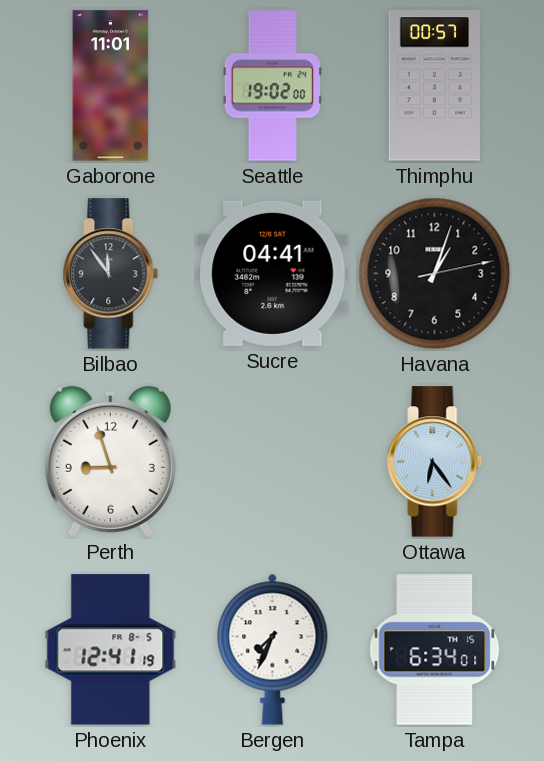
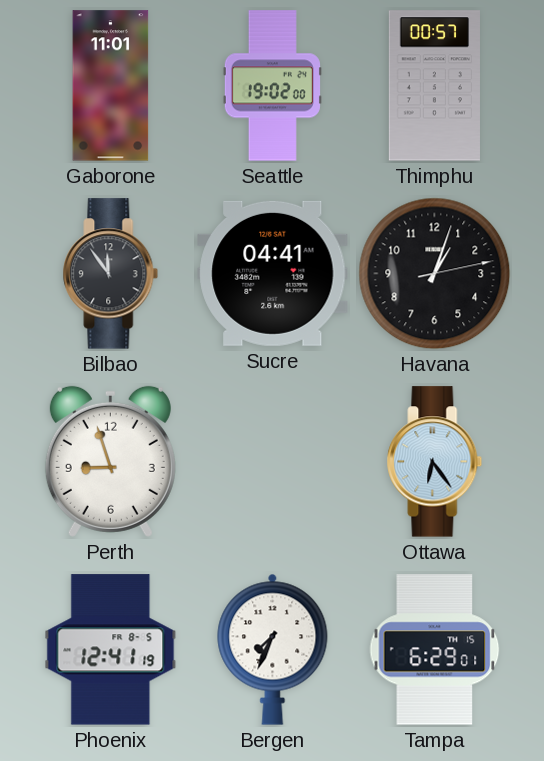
Tampa: 6:34 -> 6:29
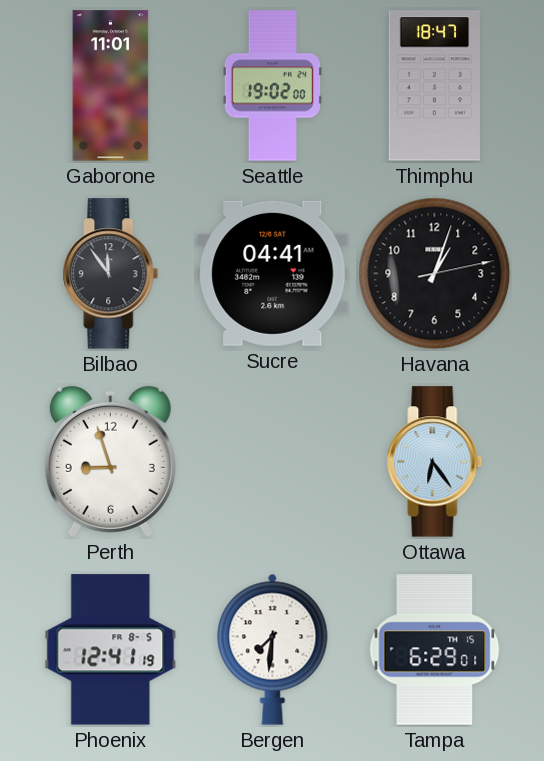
Thimphu: 00:57 -> 18:47
Bergen: 7:34 -> 7:31
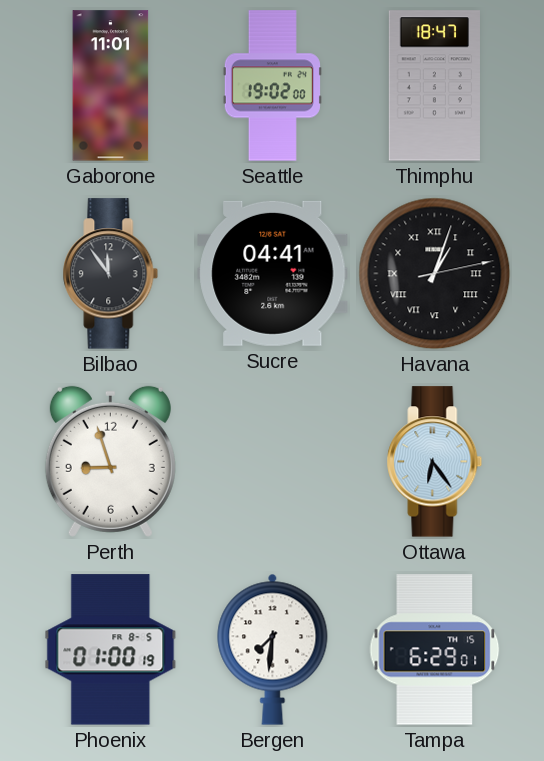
Havana numerals: Arabic -> Roman
Phoenix: 12:41 -> 01:00
